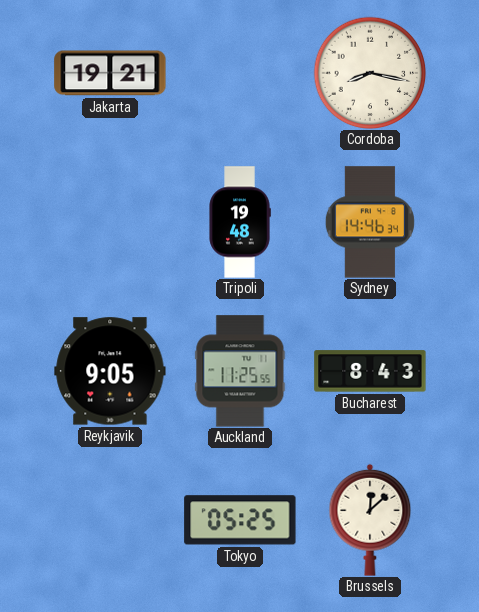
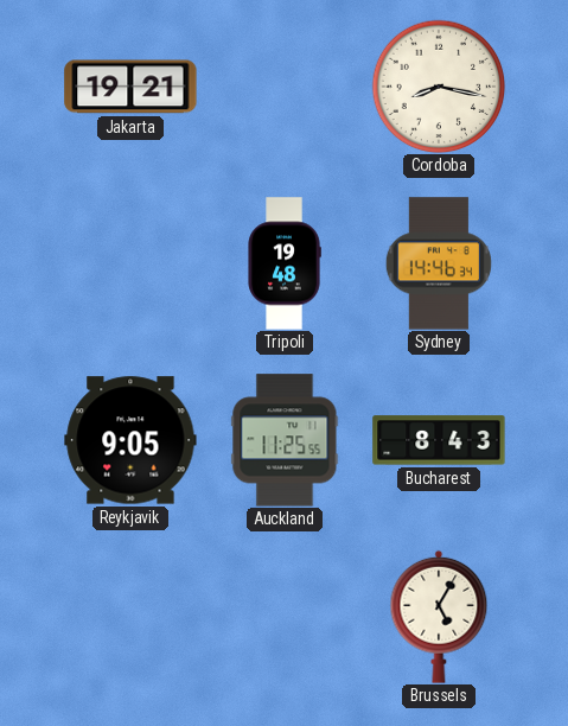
Tokyo: 05:25 -> none
Brussels: 12:08 -> 5:05
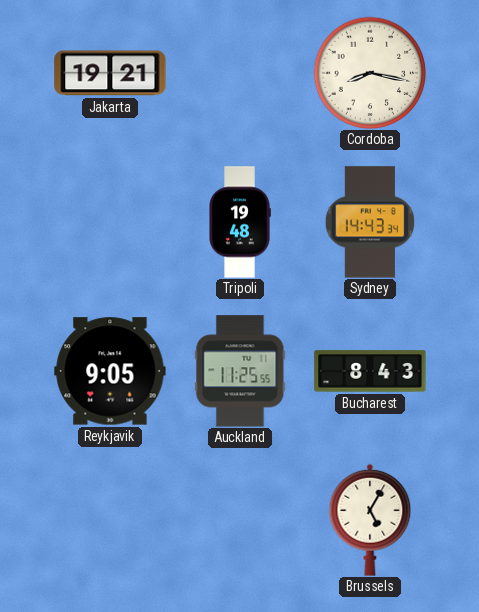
Sydney: 14:46 -> 14:43
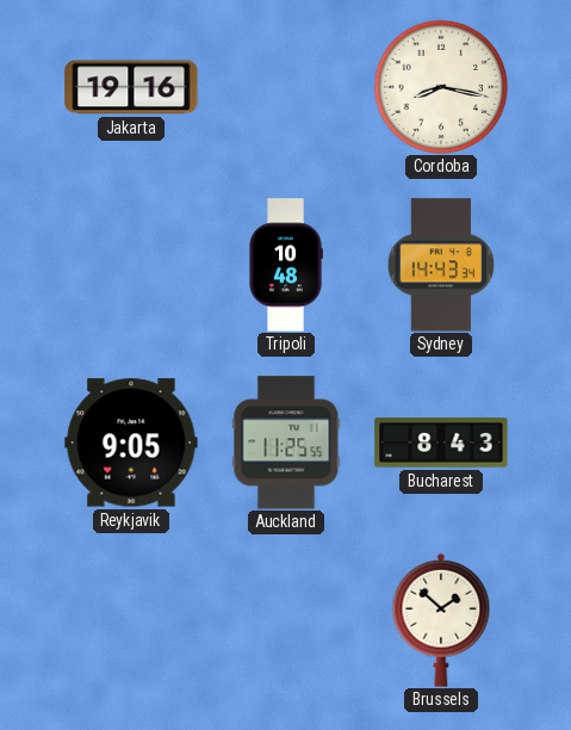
Jakarta: 19:21 -> 19:16
Tripoli: 19:48 -> 10:48
Brussels: 5:05 -> 1:52
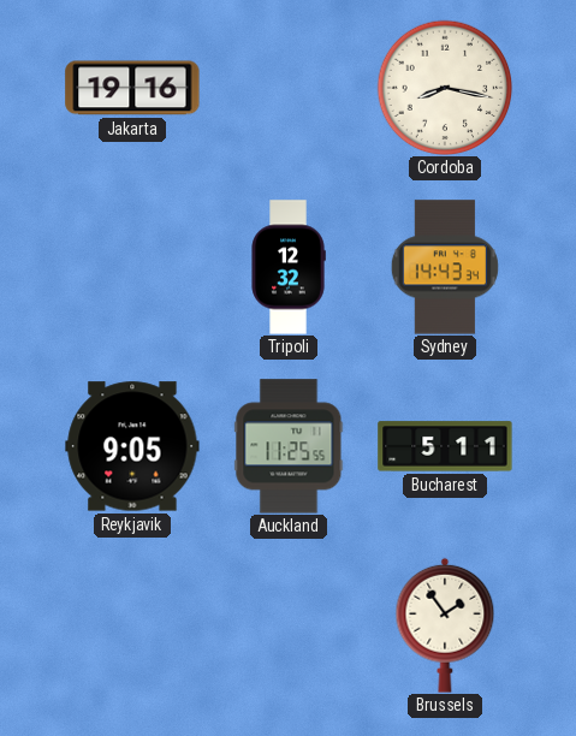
Tripoli: 10:48 -> 12:32
Bucharest: 8:43 -> 5:11
Brussels: 1:52 -> 1:54
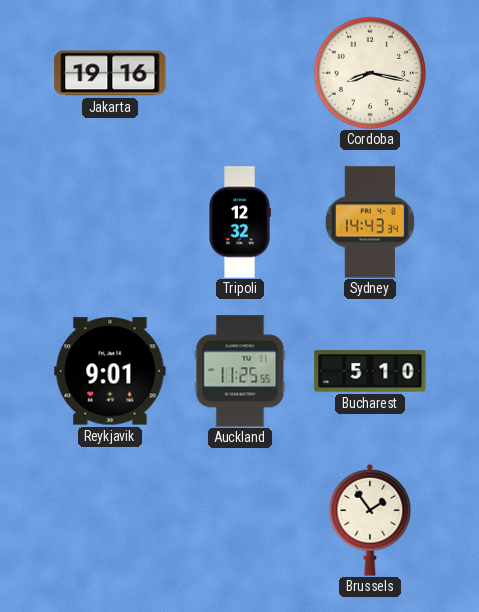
Reykjavik: 9:05 -> 9:01
Bucharest: 5:11 -> 5:10
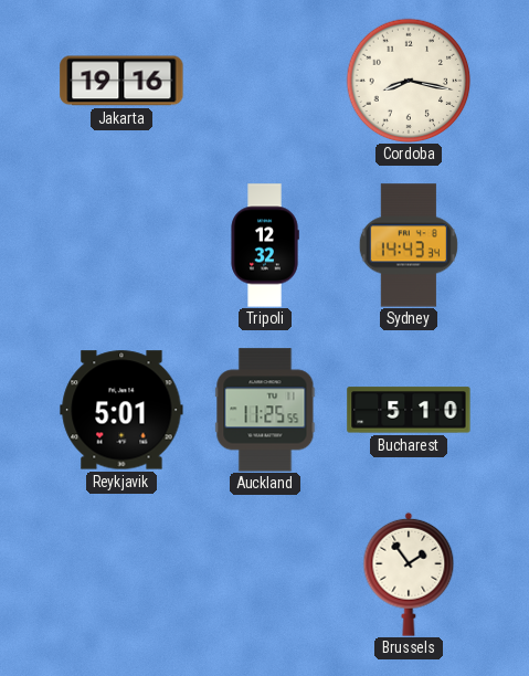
Reykjavik: 9:01 -> 5:01
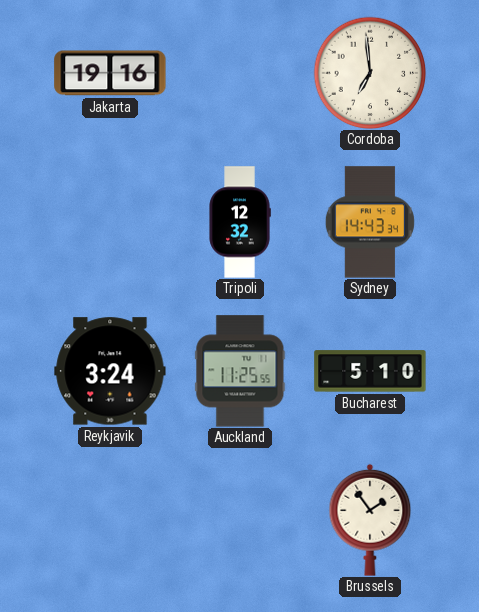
Cordoba: 8:17 -> 6:59
Reykjavik: 5:01 -> 3:24
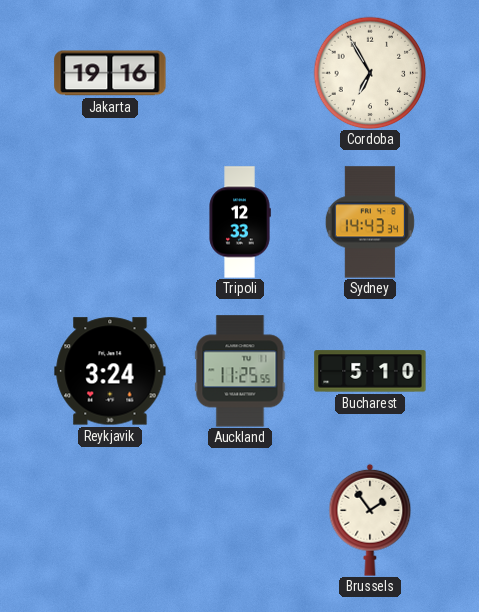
Cordoba: 6:59 -> 6:55
Tripoli: 12:32 -> 12:33
